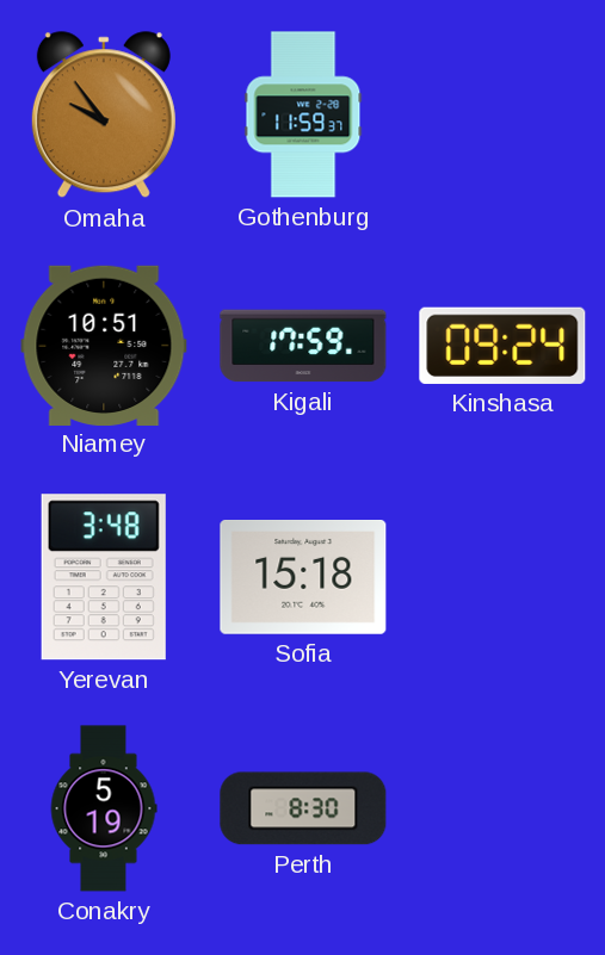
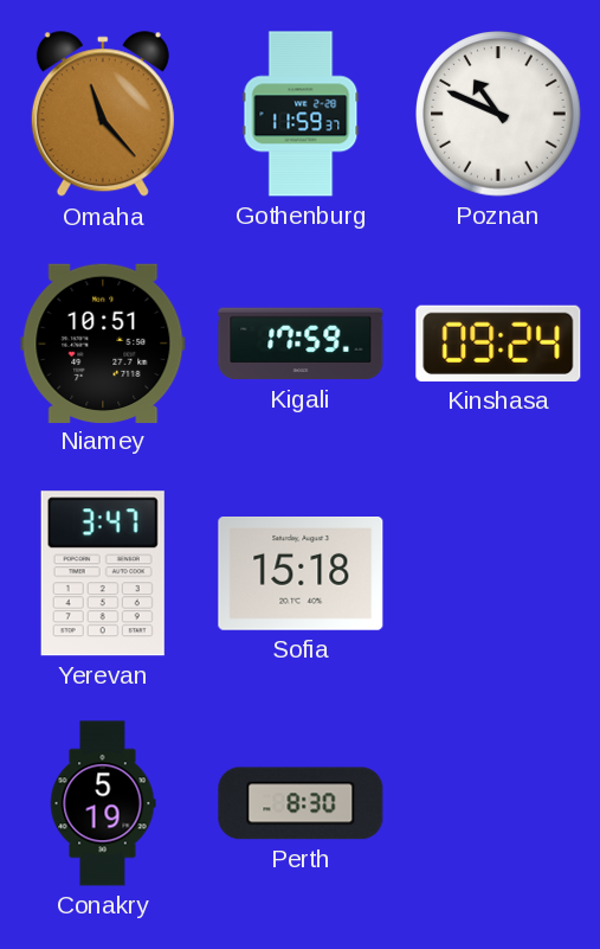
Omaha: 9:54 -> 11:23
Poznan: none -> 10:49
Yerevan: 3:48 -> 3:47
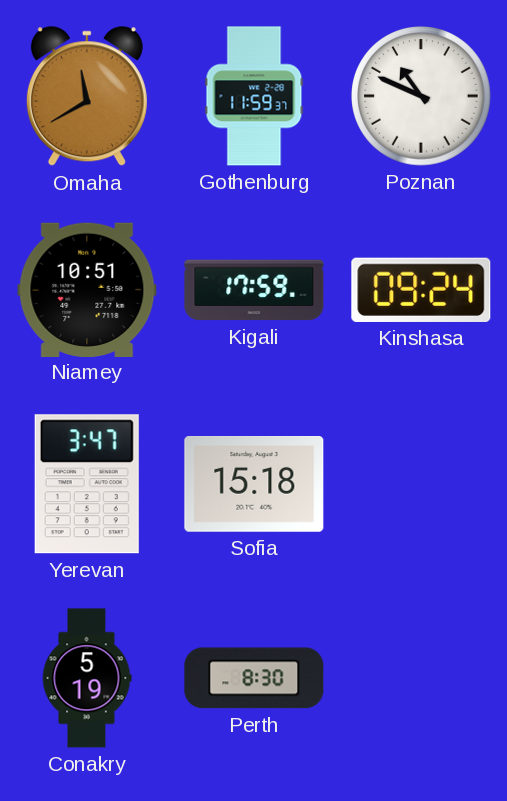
Omaha: 11:23 -> 11:40
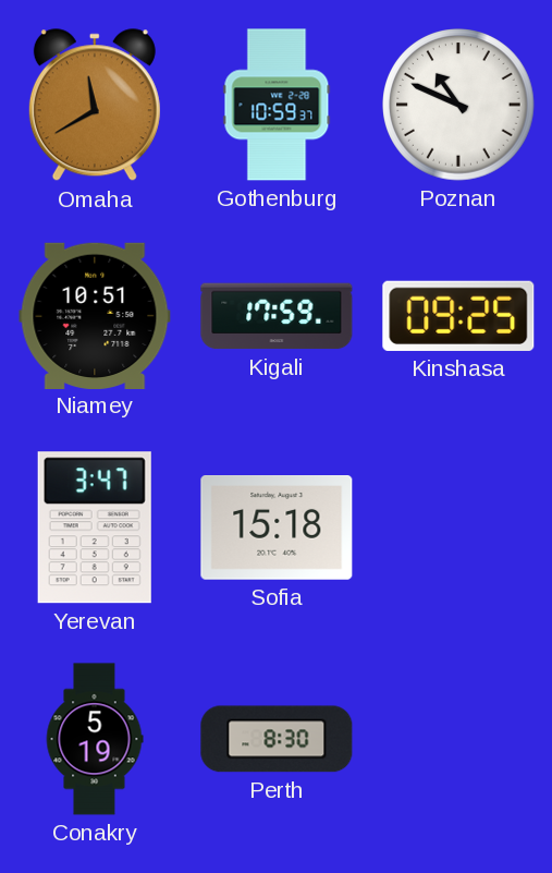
Gothenburg: 11:59 -> 10:59
Kinshasa: 09:24 -> 09:25
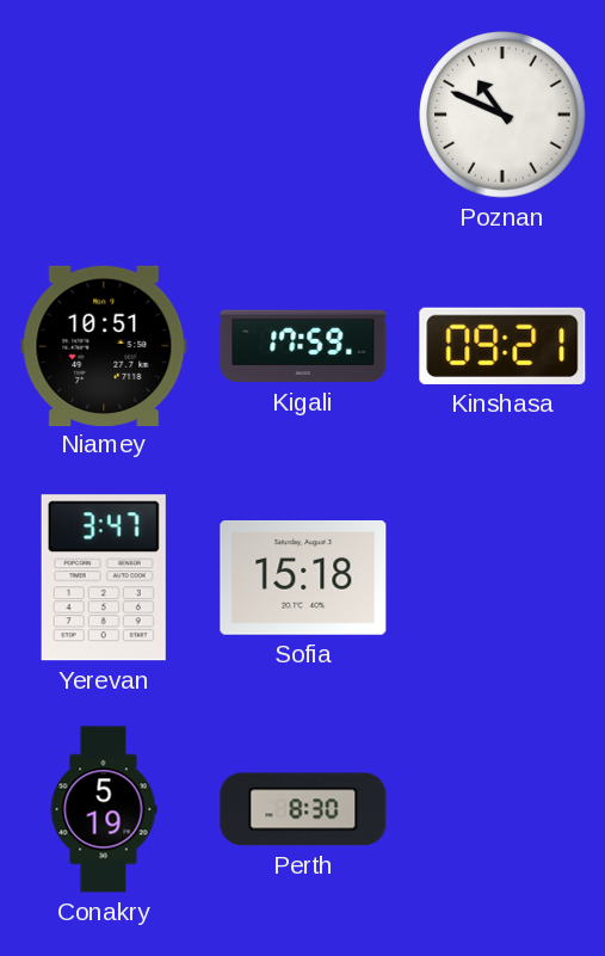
Omaha: 11:40 -> none
Gothenburg: 10:59 -> none
Kinshasa: 09:25 -> 09:21
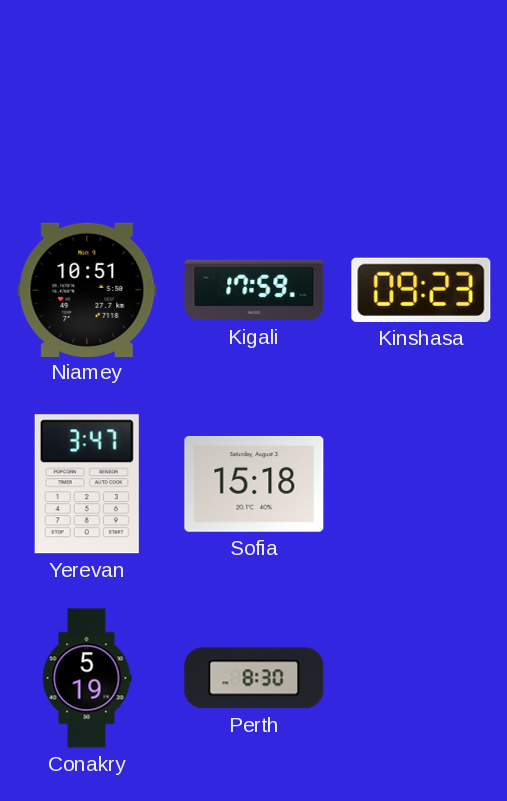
Poznan: 10:49 -> none
Kinshasa: 09:21 -> 09:23
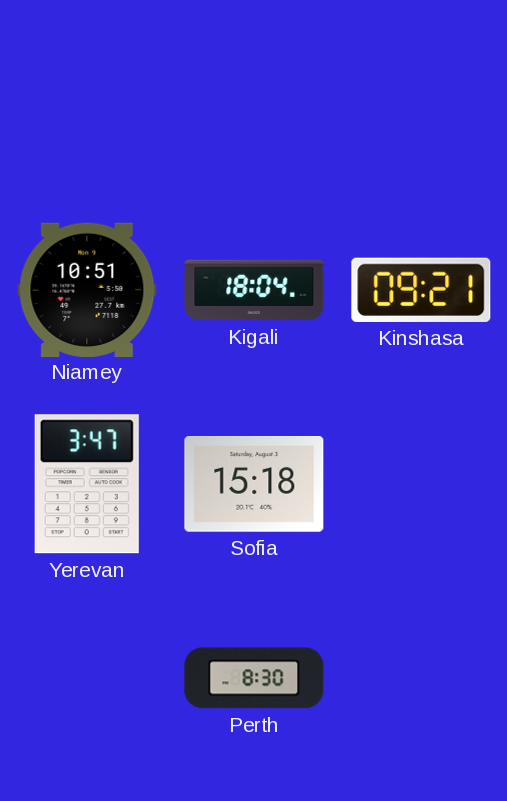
Kigali: 17:59 -> 18:04
Kinshasa: 09:23 -> 09:21
Conakry: 5:19 -> none
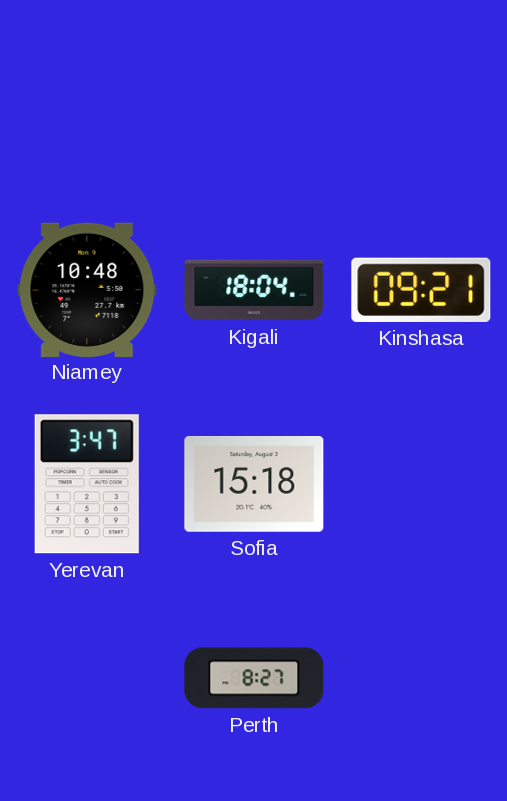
Niamey: 10:51 -> 10:48
Perth: 8:30 -> 8:27
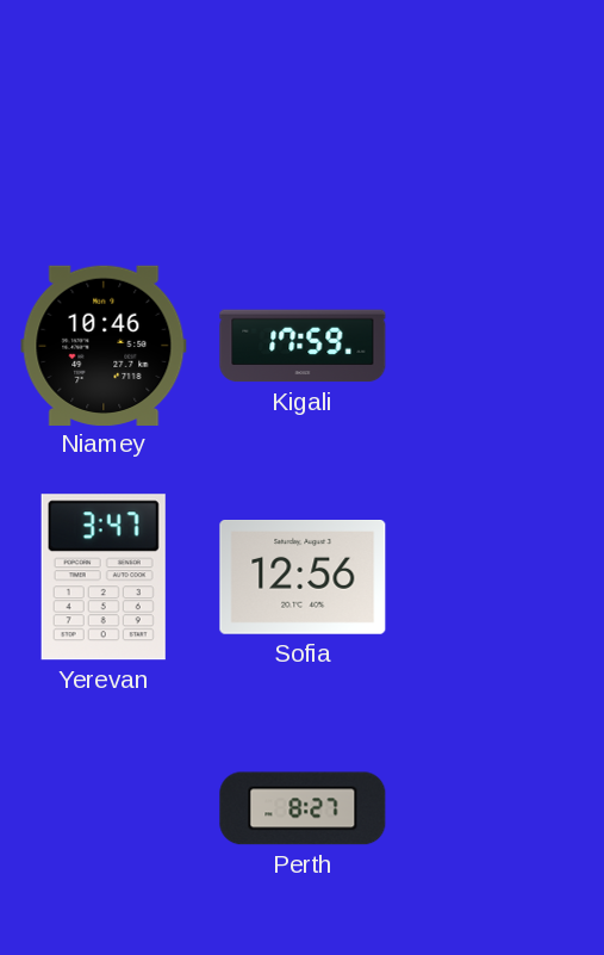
Niamey: 10:48 -> 10:46
Kigali: 18:04 -> 17:59
Kinshasa: 09:21 -> none
Sofia: 15:18 -> 12:56
